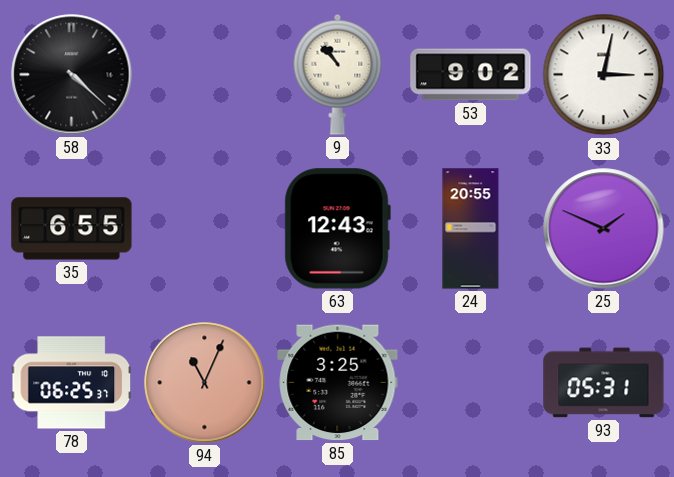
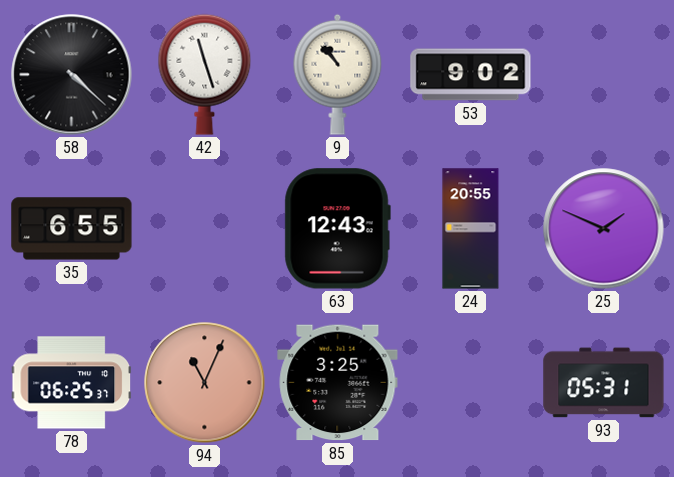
42: none -> 11:27
33: 3:02 -> none
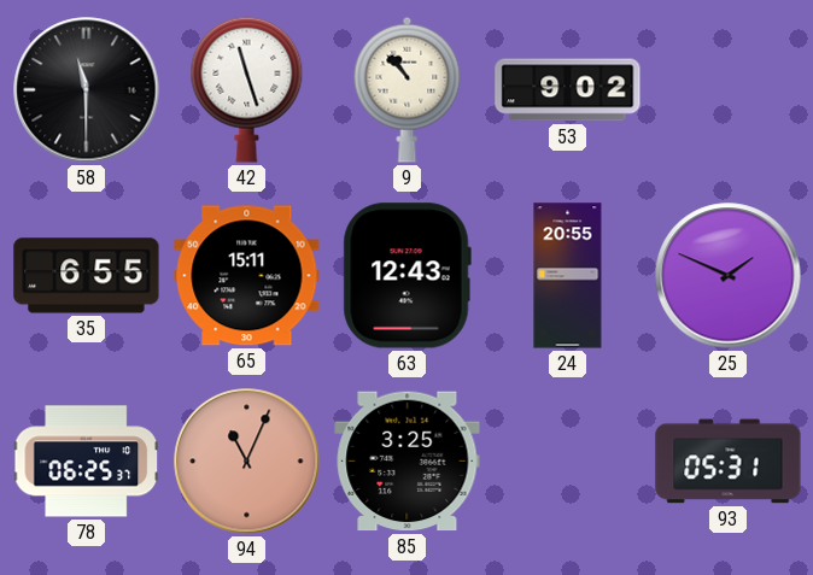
58: 4:22 -> 11:30
65: none -> 15:11
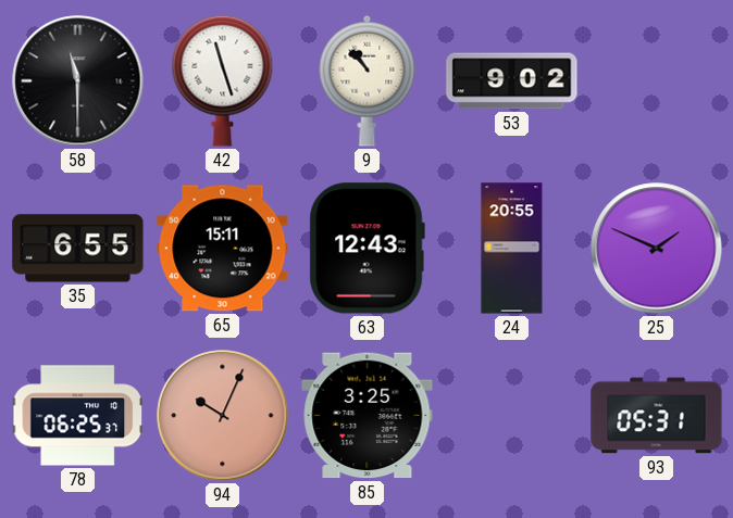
94: 11:04 -> 10:04
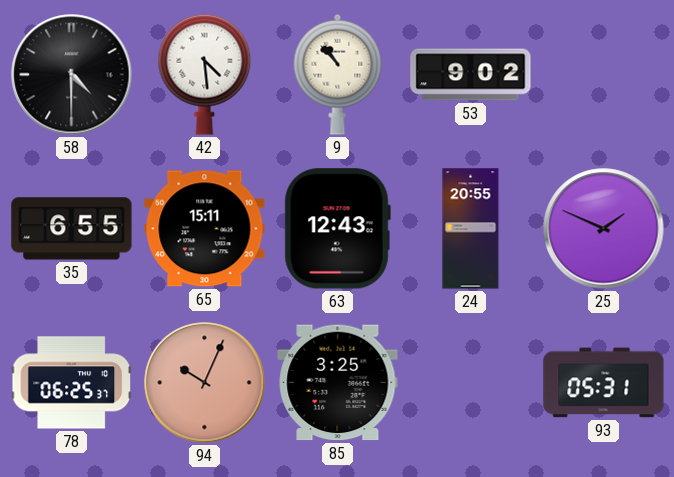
58: 11:30 -> 4:30
42: 11:27 -> 4:29
